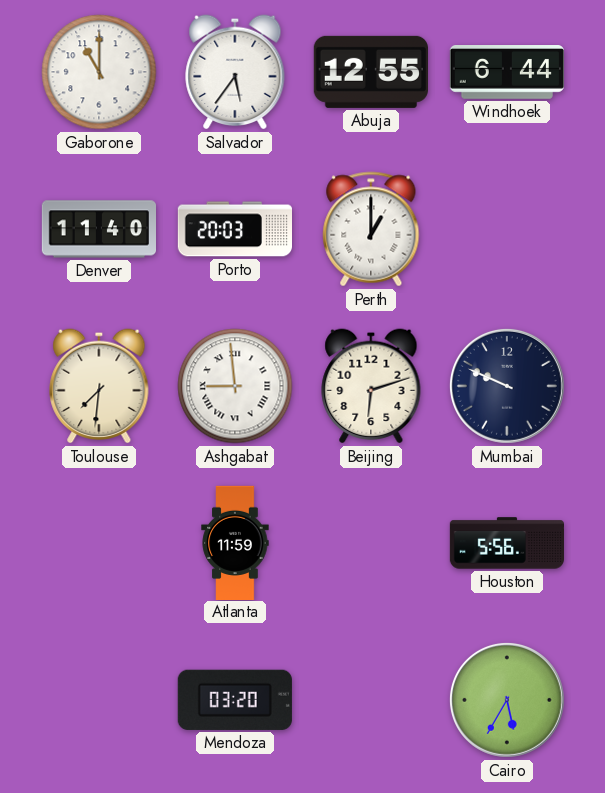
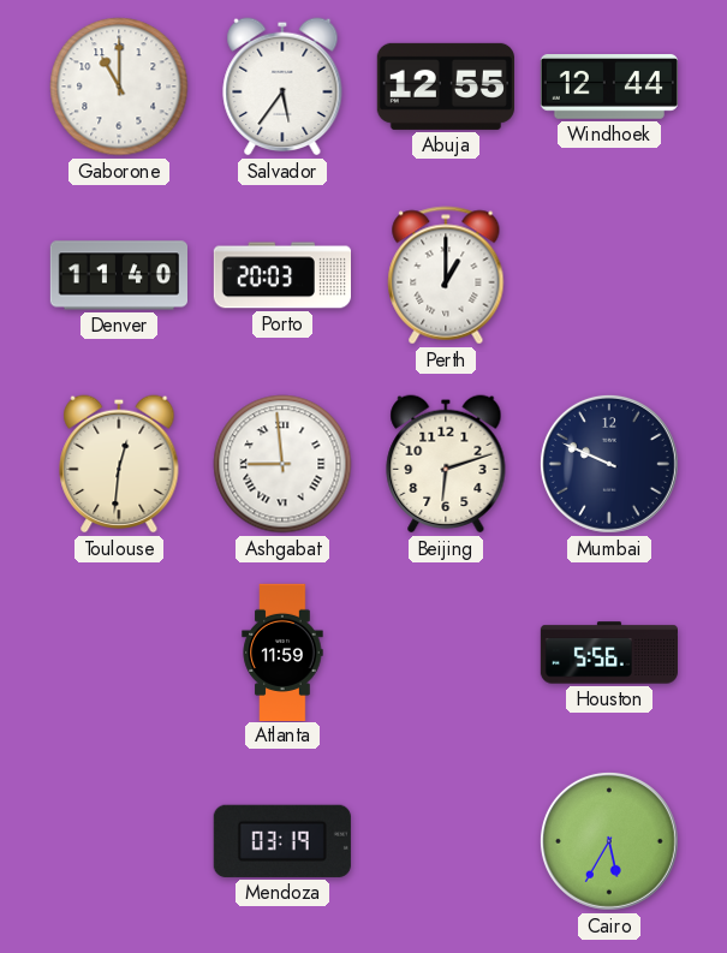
Windhoek: 6:44 -> 12:44
Toulouse: 7:31 -> 12:31
Mendoza: 03:20 -> 03:19
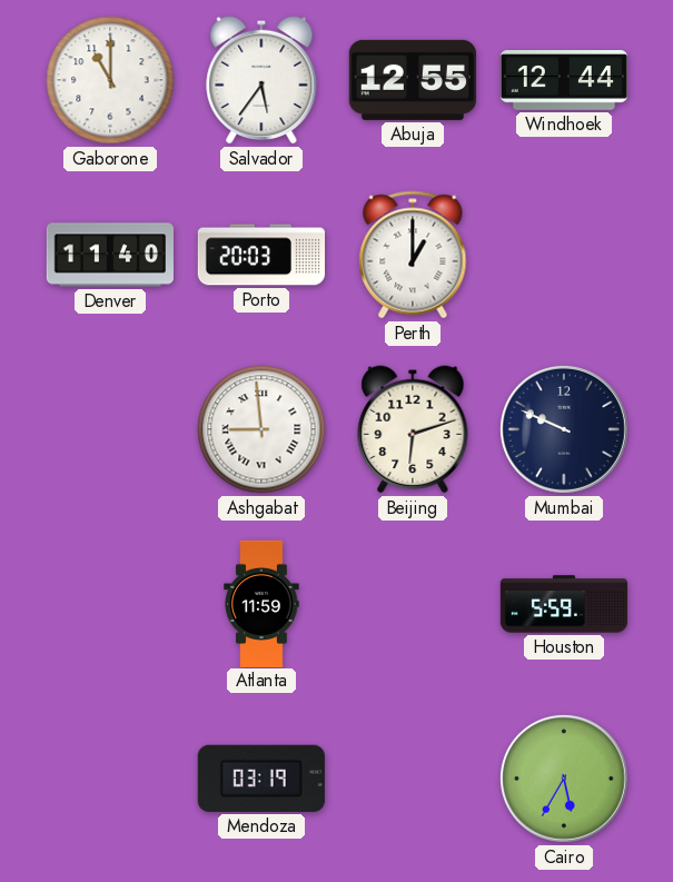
Toulouse: 12:31 -> none
Houston: 5:56 -> 5:59
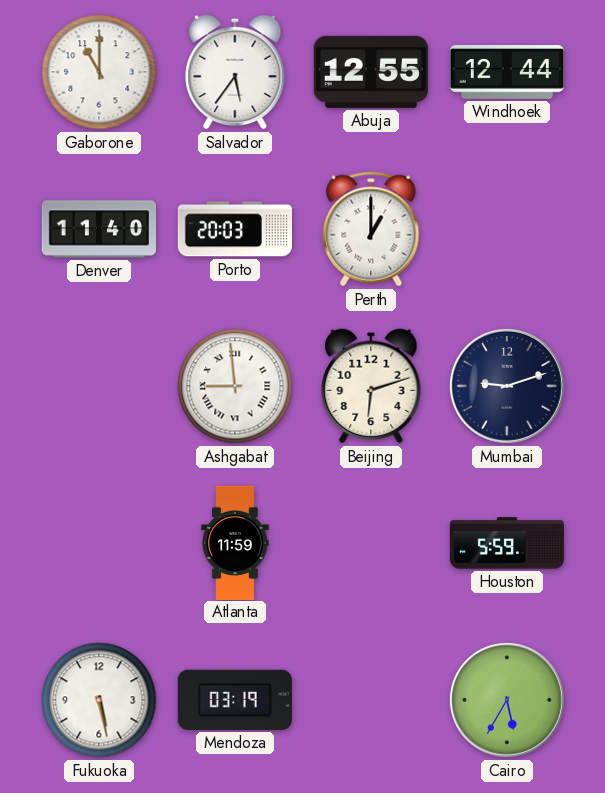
Mumbai: 9:49 -> 9:12
Fukuoka: none -> 5:28
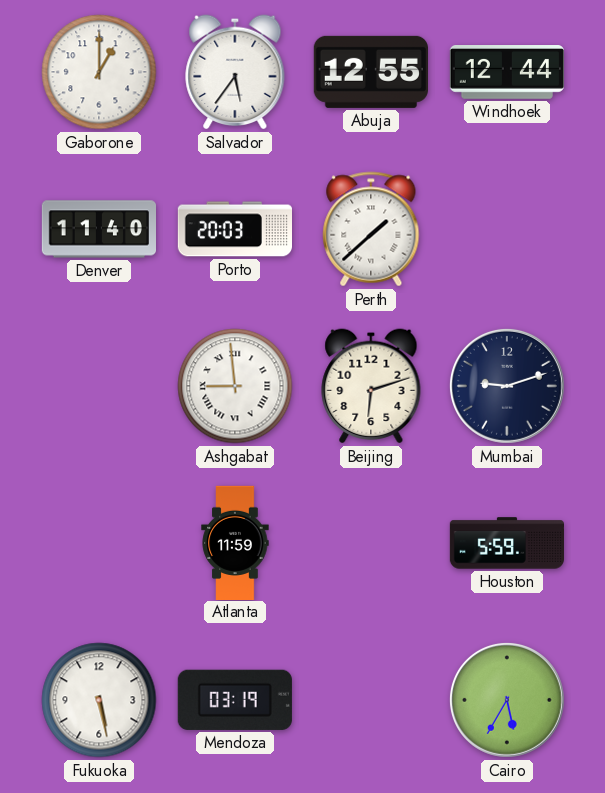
Gaborone: 11:00 -> 1:00
Perth: 1:00 -> 1:38
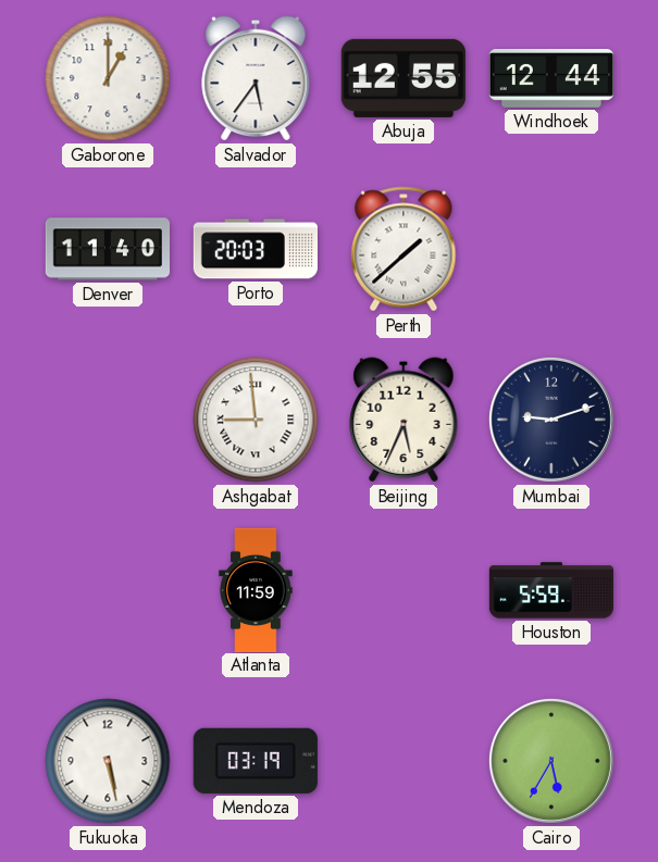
Beijing: 6:12 -> 5:34
